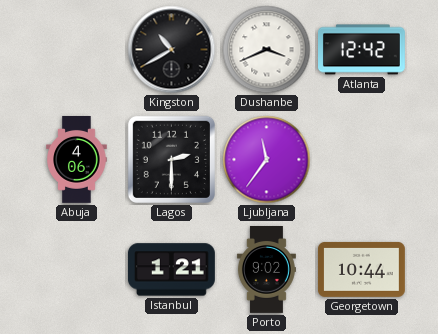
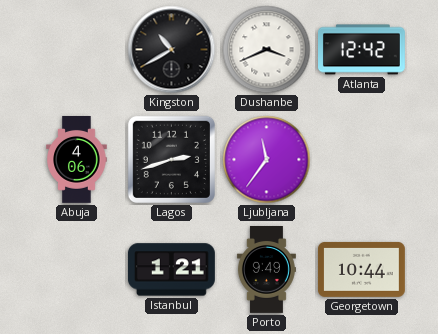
Lagos: 2:30 -> 2:42
Porto: 9:02 -> 9:49
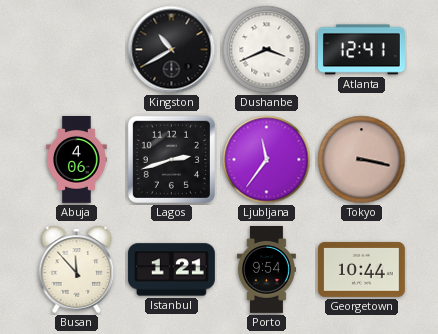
Atlanta: 12:42 -> 12:41
Tokyo: none -> 3:17
Busan: none -> 11:53
Porto: 9:49 -> 9:54
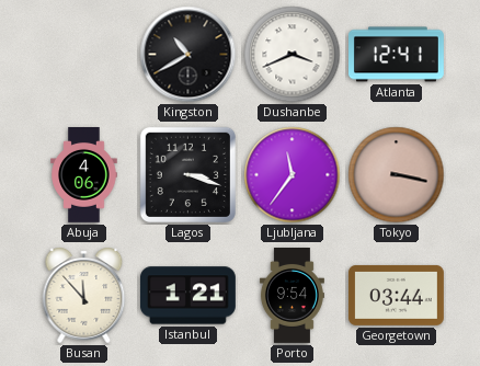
Lagos: 2:42 -> 3:18
Georgetown: 10:44 -> 03:44
